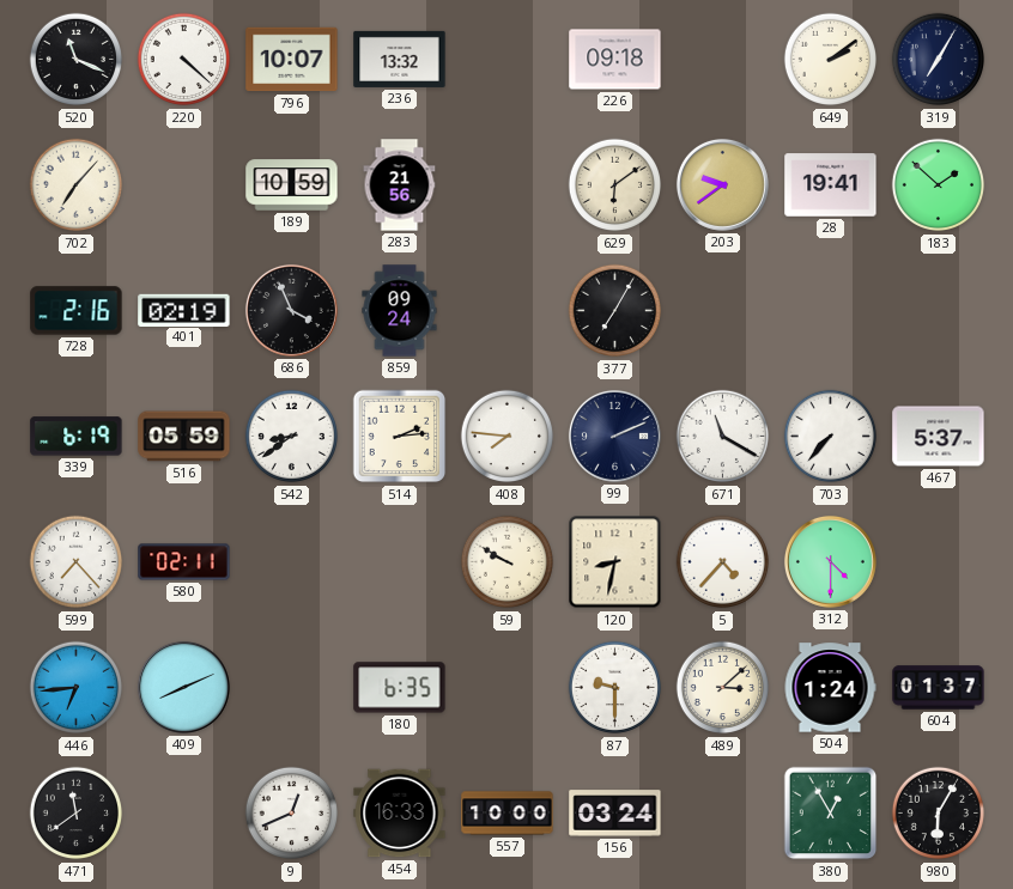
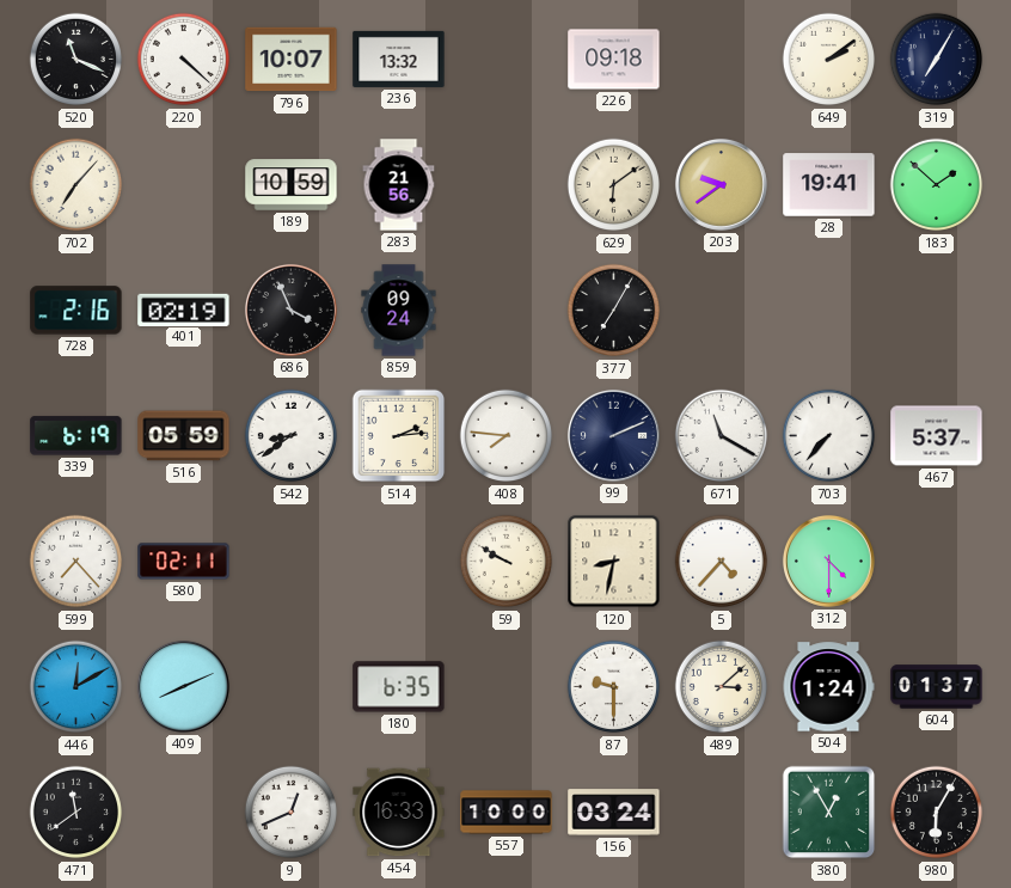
446: 6:44 -> 12:10
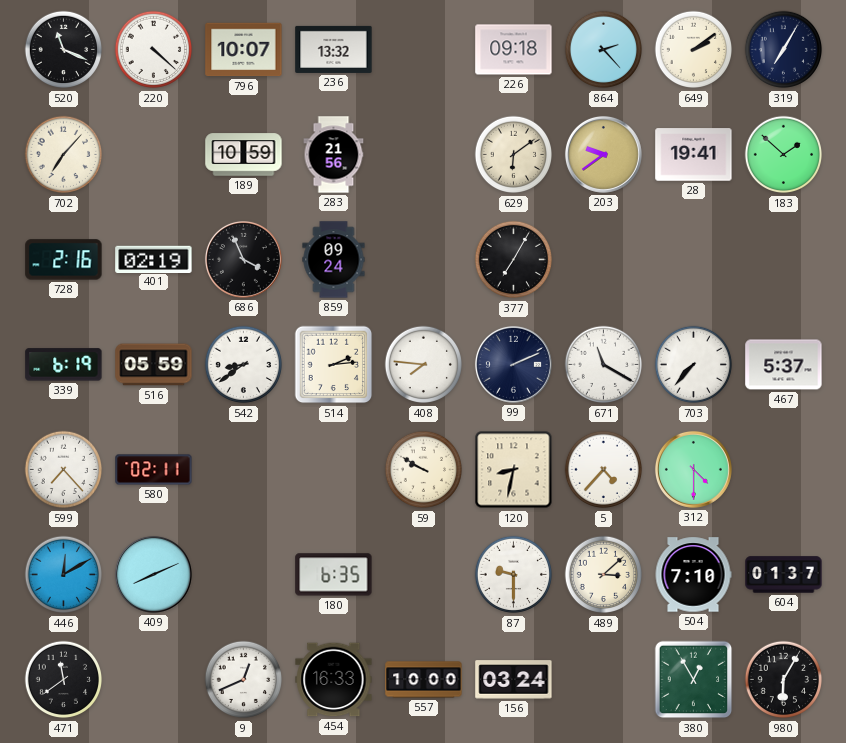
864: none -> 2:23
504: 1:24 -> 7:10
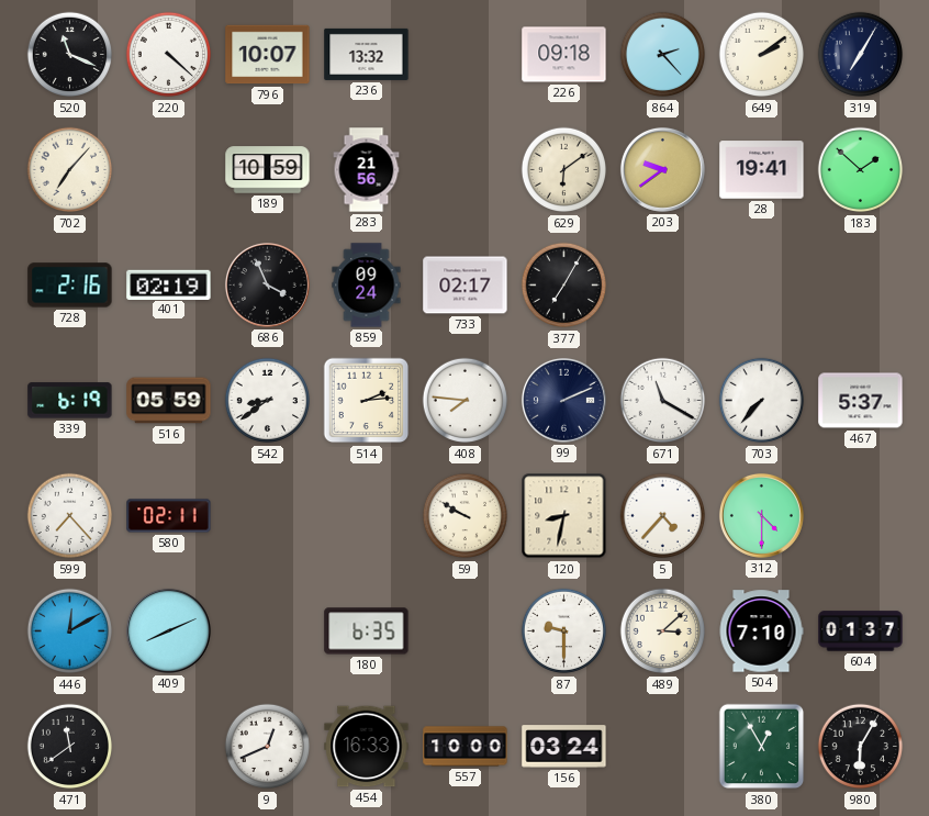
733: none -> 02:17
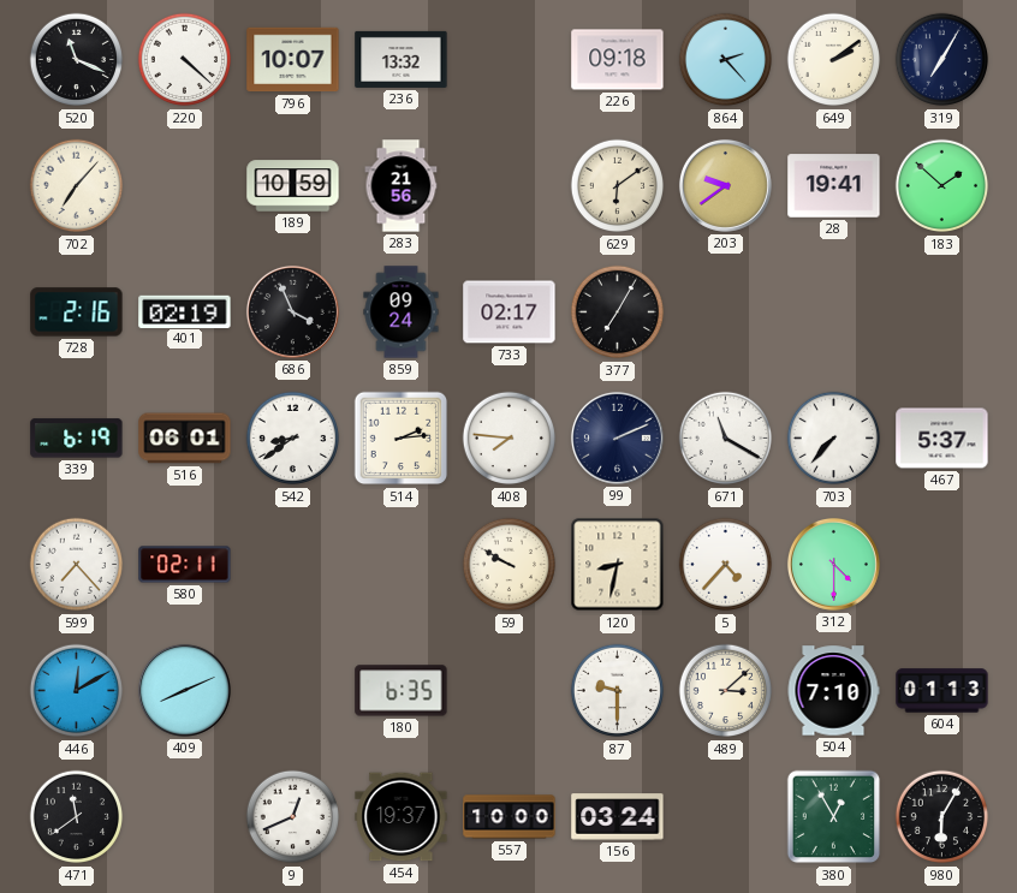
516: 05:59 -> 06:01
604: 01:37 -> 01:13
454: 16:33 -> 19:37
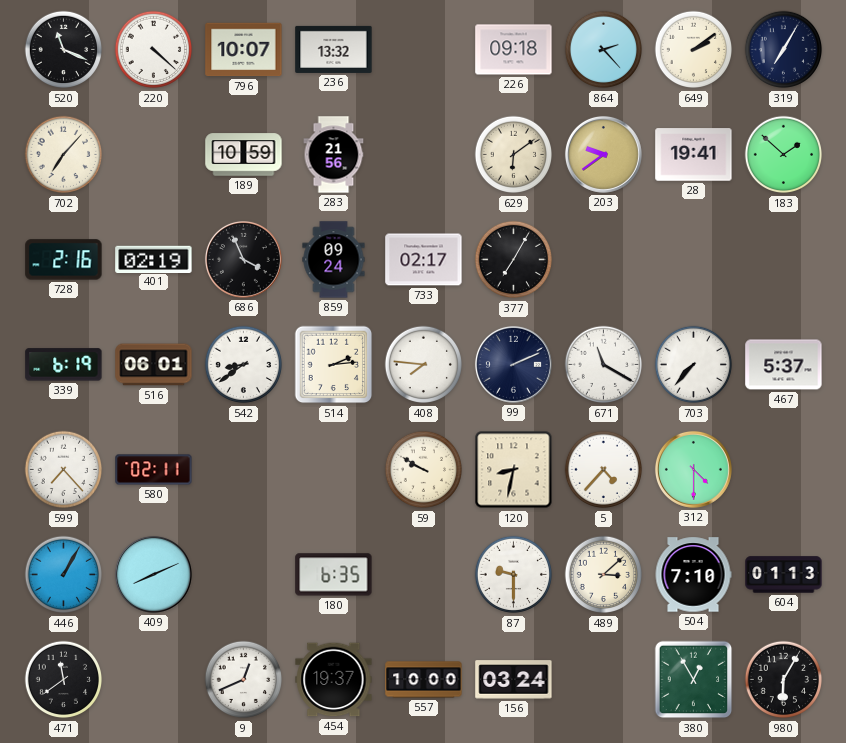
446: 12:10 -> 1:05
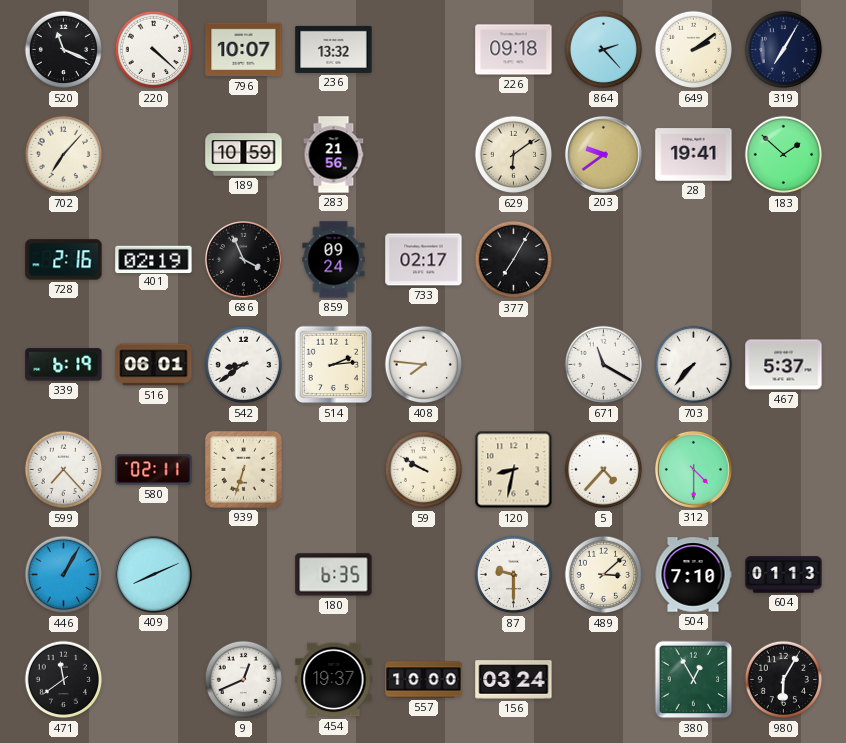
99: 2:11 -> none
939: none -> 6:33
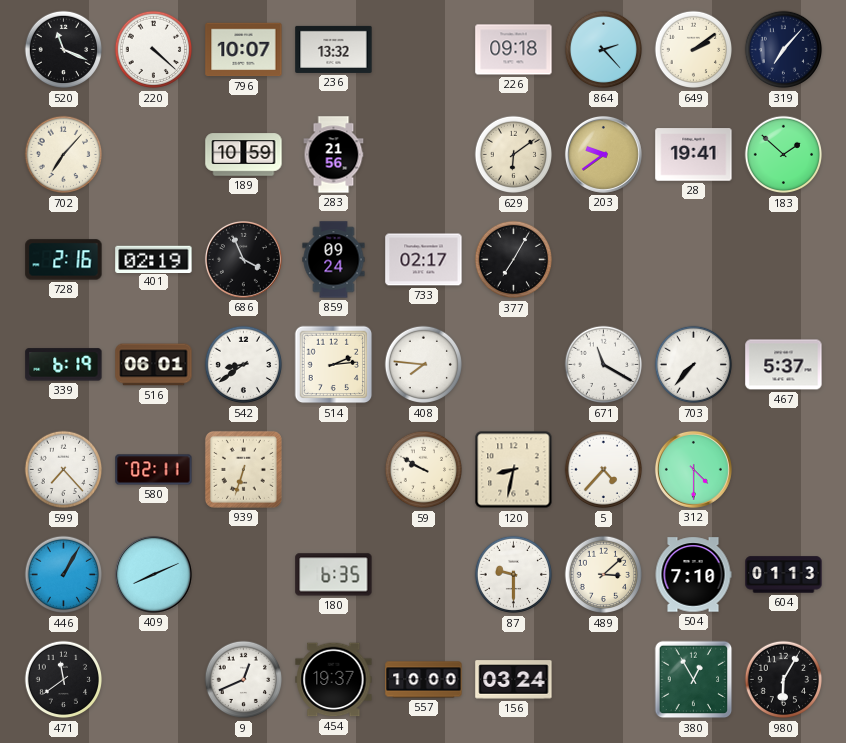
319: 7:05 -> 7:07
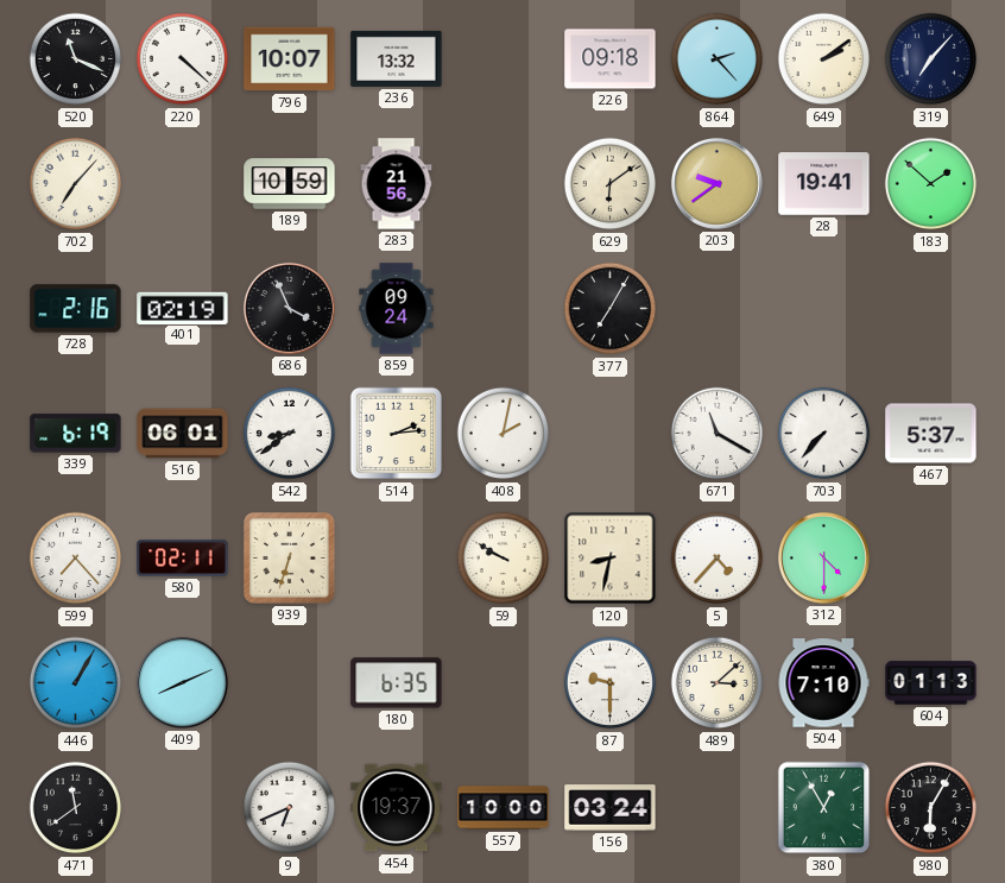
733: 02:17 -> none
408: 7:46 -> 2:02
9: 12:41 -> 6:41
